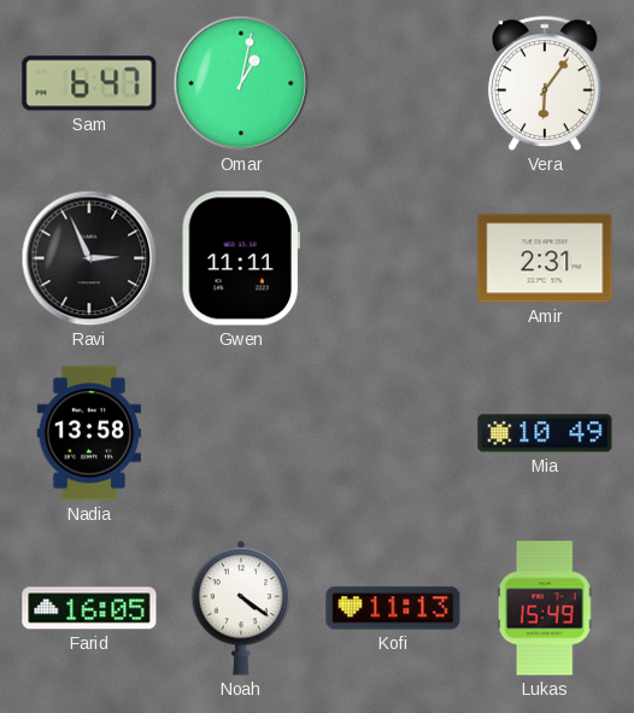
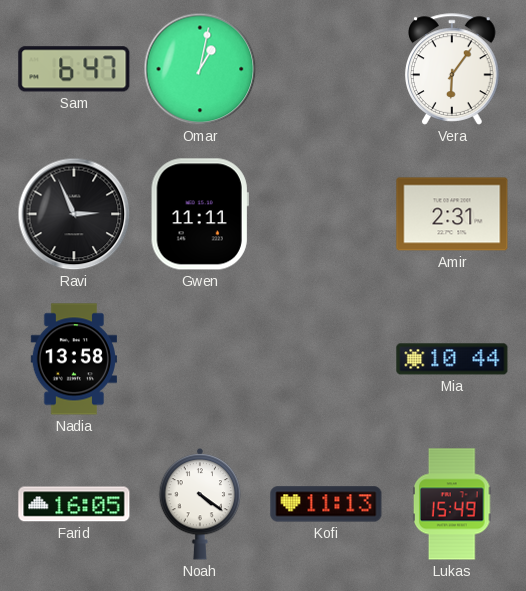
Mia: 10:49 -> 10:44
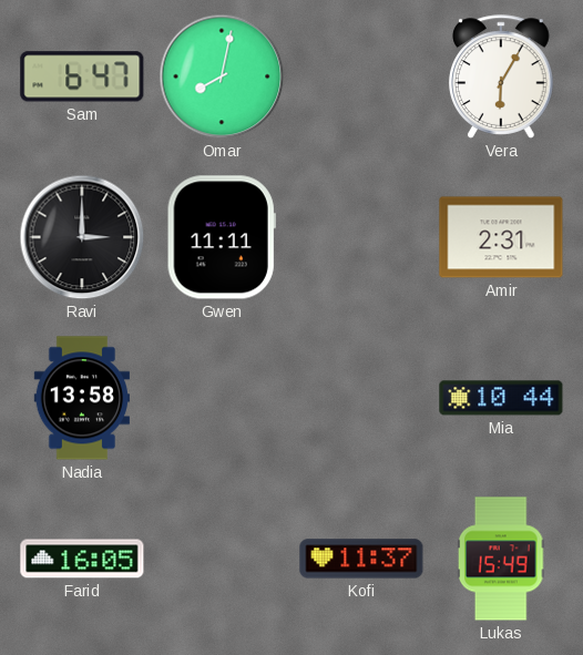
Omar: 1:02 -> 8:02
Vera: 6:06 -> 6:05
Ravi: 2:56 -> 3:00
Noah: 4:21 -> none
Kofi: 11:13 -> 11:37
